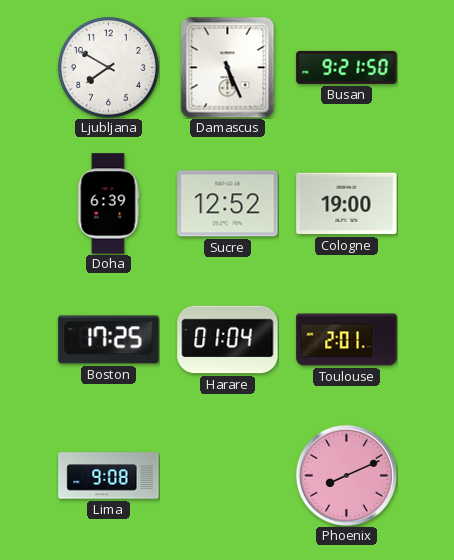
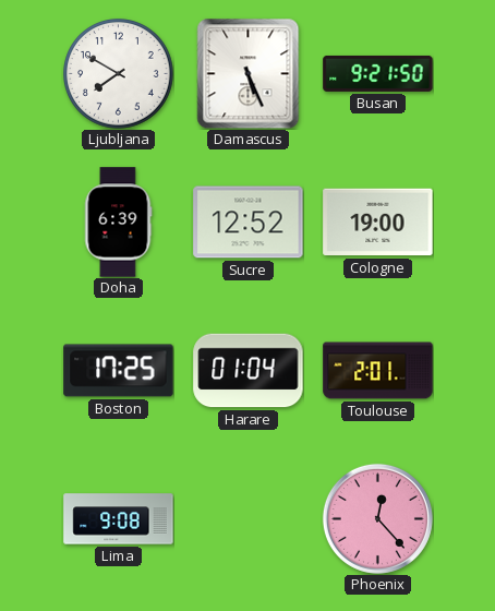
Phoenix: 8:11 -> 12:23
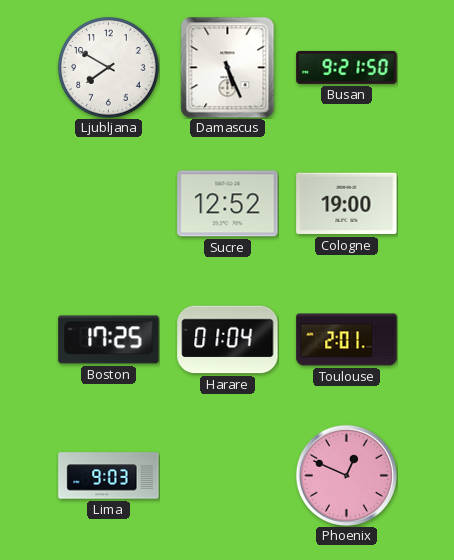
Doha: 6:39 -> none
Lima: 9:08 -> 9:03
Phoenix: 12:23 -> 12:49
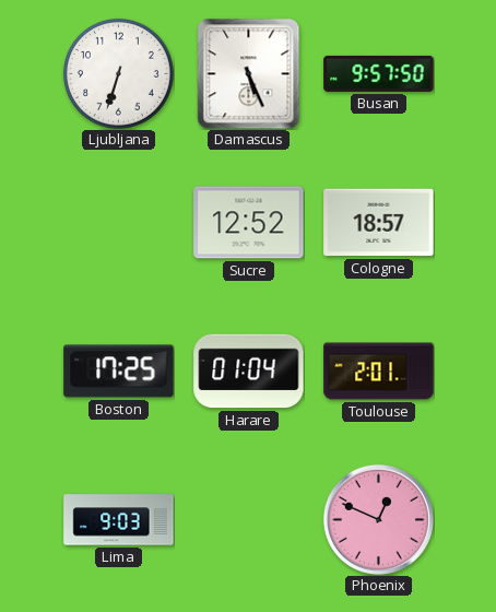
Ljubljana: 7:50 -> 6:33
Busan: 9:21 -> 9:57
Cologne: 19:00 -> 18:57
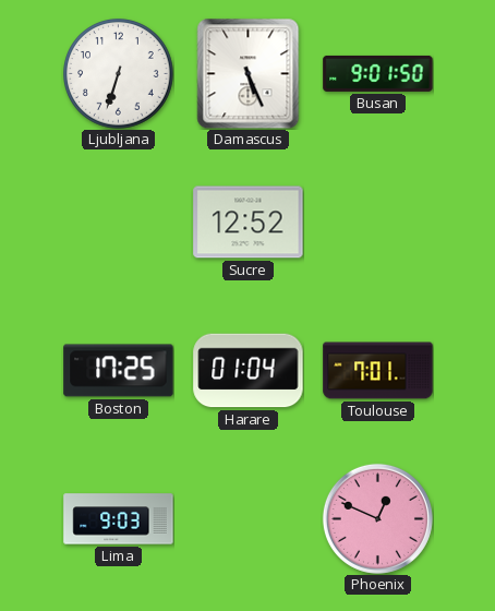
Busan: 9:57 -> 9:01
Cologne: 18:57 -> none
Toulouse: 2:01 -> 7:01
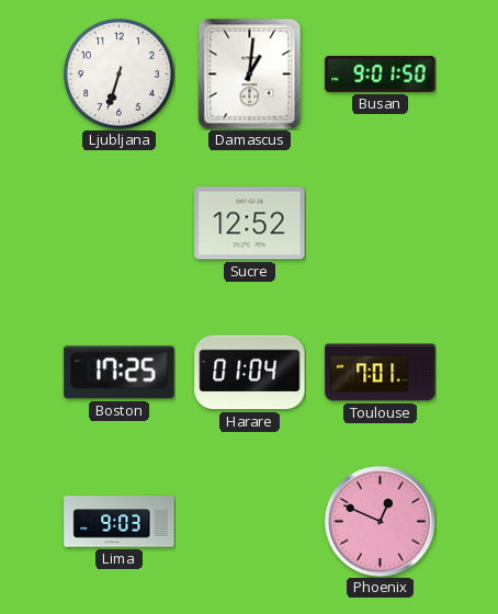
Damascus: 5:26 -> 1:01
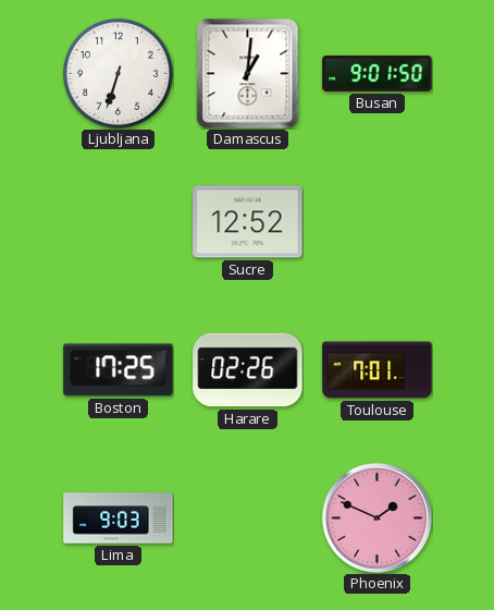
Harare: 01:04 -> 02:26
Phoenix: 12:49 -> 1:49
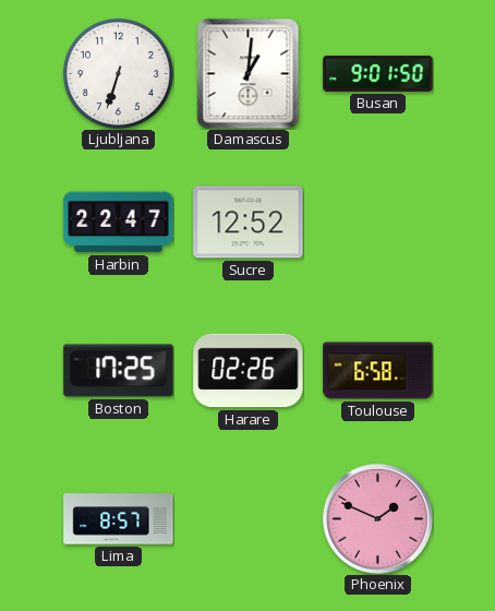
Harbin: none -> 22:47
Toulouse: 7:01 -> 6:58
Lima: 9:03 -> 8:57
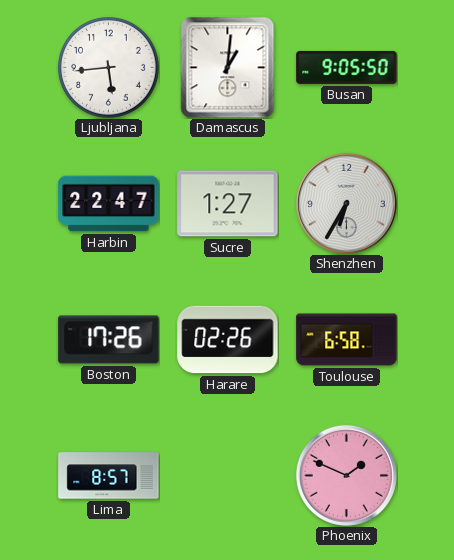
Ljubljana: 6:33 -> 5:44
Busan: 9:01 -> 9:05
Sucre: 12:52 -> 1:27
Shenzhen: none -> 6:35
Boston: 17:25 -> 17:26
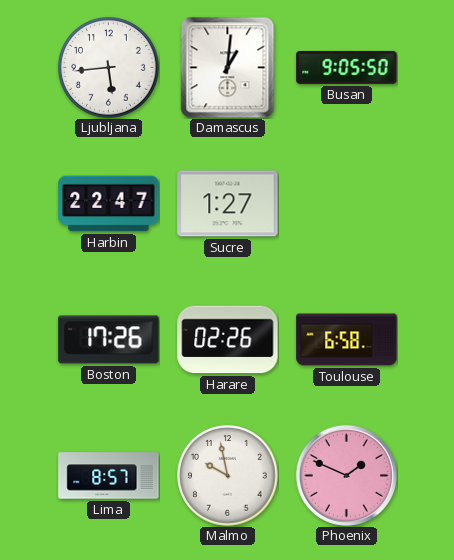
Shenzhen: 6:35 -> none
Malmo: none -> 9:58
